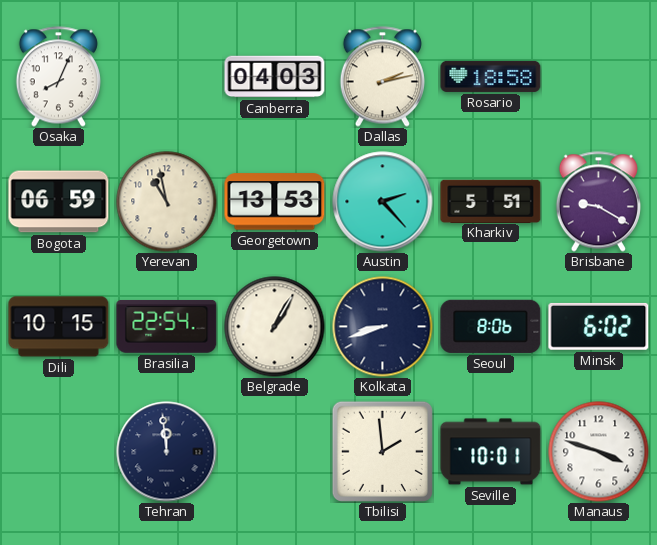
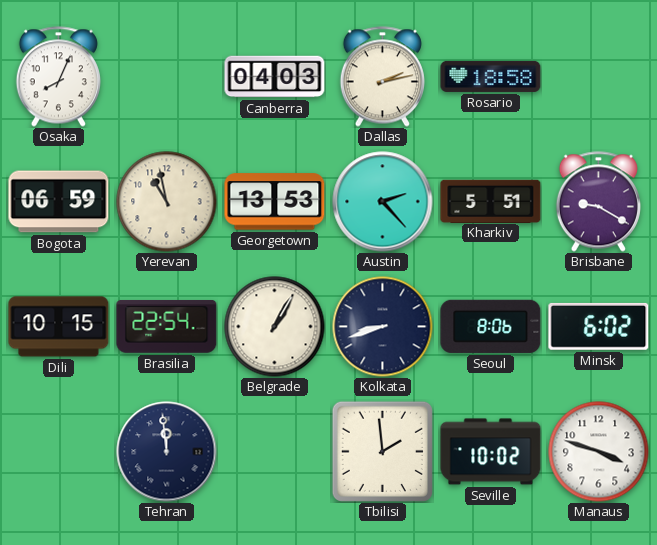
Seville: 10:01 -> 10:02
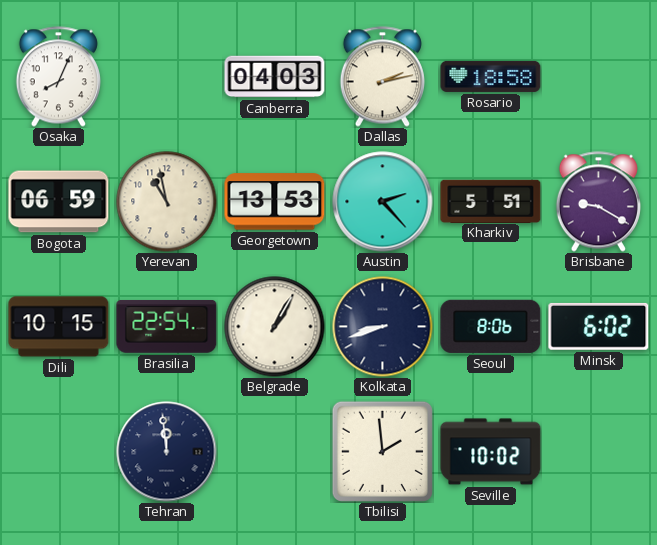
Manaus: 3:48 -> none
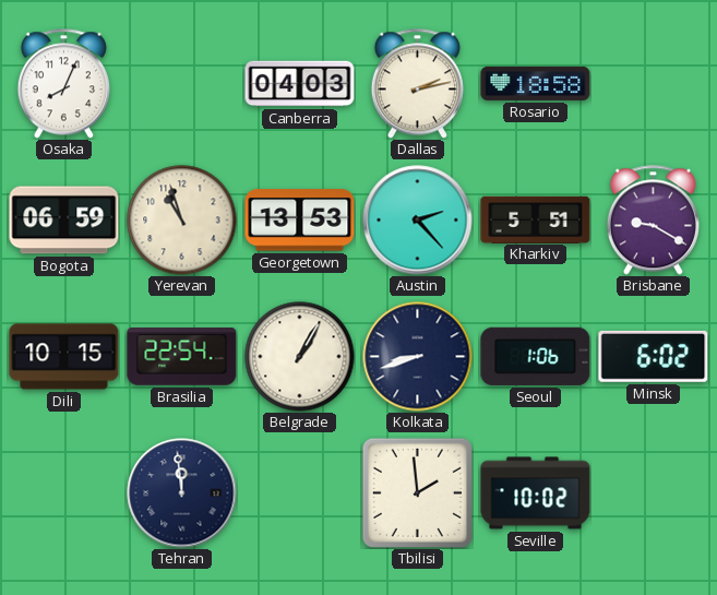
Yerevan: 10:58 -> 10:57
Seoul: 8:06 -> 1:06
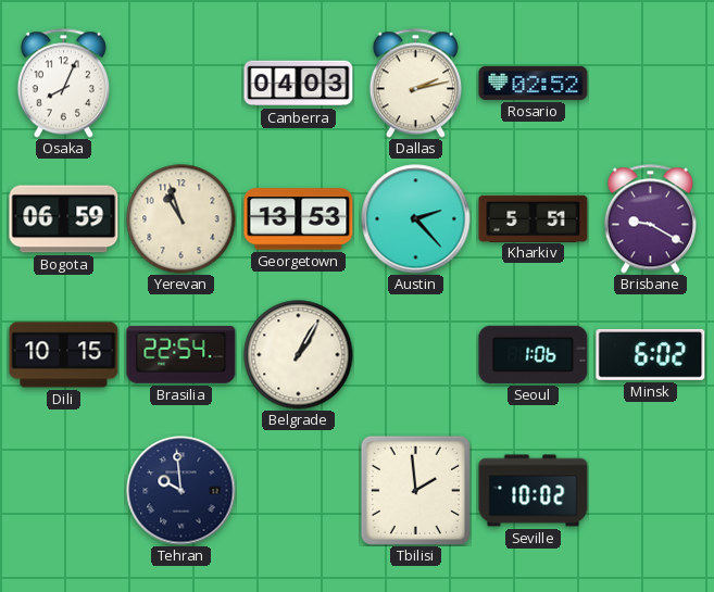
Rosario: 18:58 -> 02:52
Kolkata: 8:42 -> none
Tehran: 11:59 -> 9:59
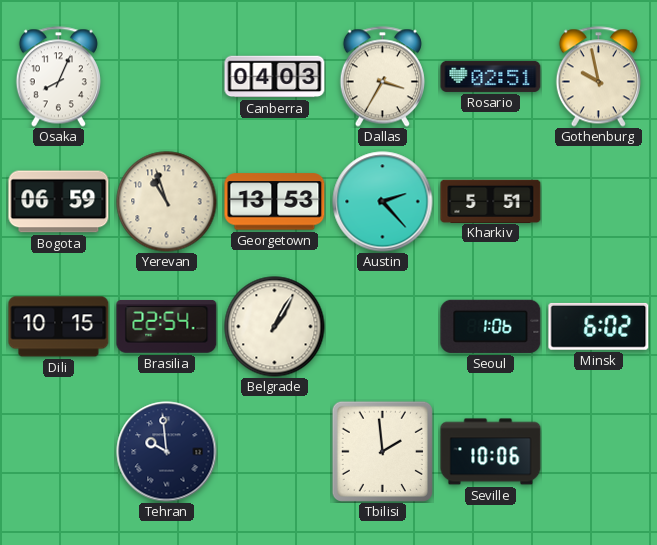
Dallas: 2:13 -> 3:35
Rosario: 02:52 -> 02:51
Gothenburg: none -> 9:58
Brisbane: 9:20 -> none
Seville: 10:02 -> 10:06
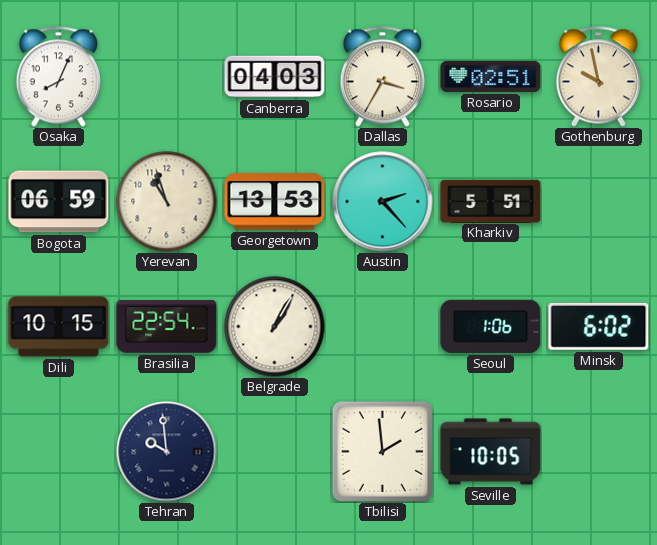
Seville: 10:06 -> 10:05
